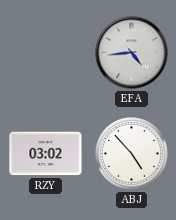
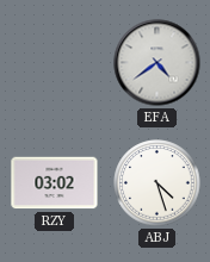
EFA: 4:44 -> 4:39
ABJ: 4:53 -> 4:27
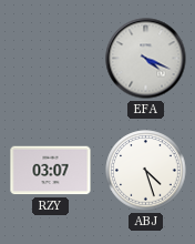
EFA: 4:39 -> 4:19
RZY: 03:02 -> 03:07
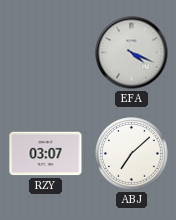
ABJ: 4:27 -> 7:08
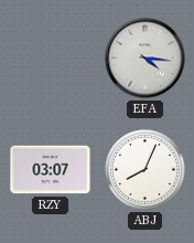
EFA: 4:19 -> 4:16
ABJ: 7:08 -> 8:04
